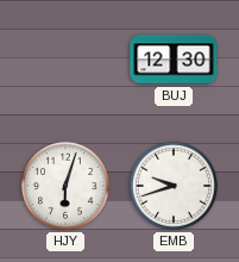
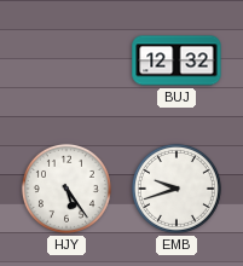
BUJ: 12:30 -> 12:32
HJY: 6:03 -> 5:24
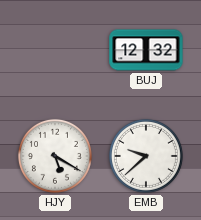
HJY: 5:24 -> 5:20
EMB: 9:42 -> 9:38
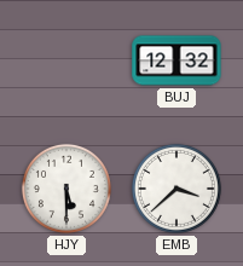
HJY: 5:20 -> 5:30
EMB: 9:38 -> 3:38
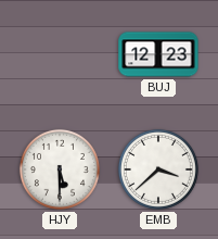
BUJ: 12:32 -> 12:23
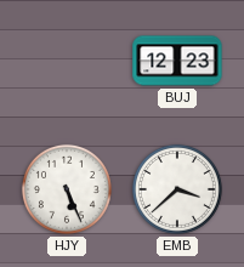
HJY: 5:30 -> 5:26
